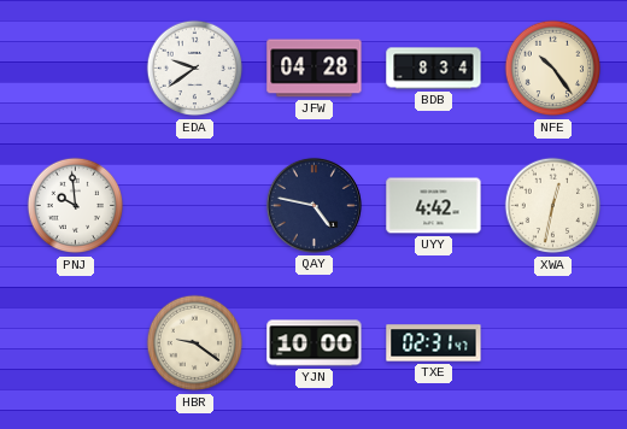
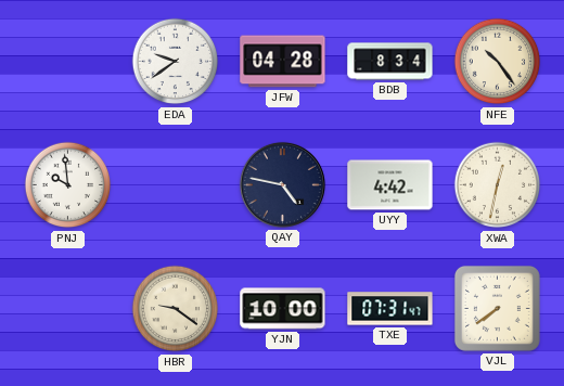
TXE: 02:31 -> 07:31
VJL: none -> 7:39
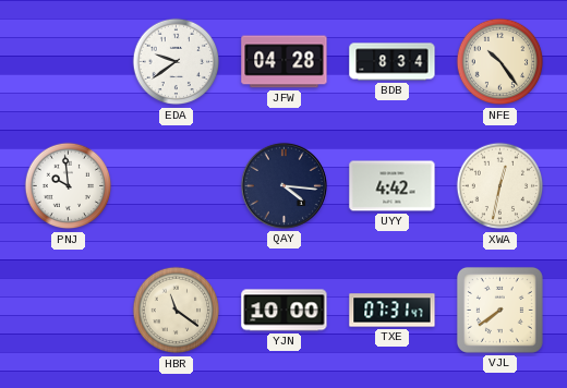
QAY: 4:47 -> 4:16
HBR: 9:21 -> 11:21
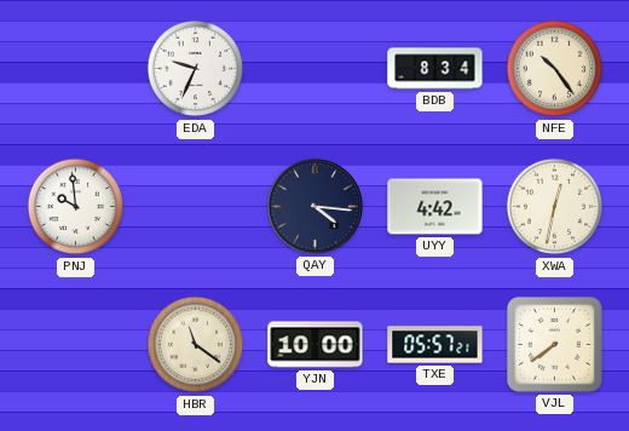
EDA: 9:39 -> 9:34
JFW: 04:28 -> none
TXE: 07:31 -> 05:57
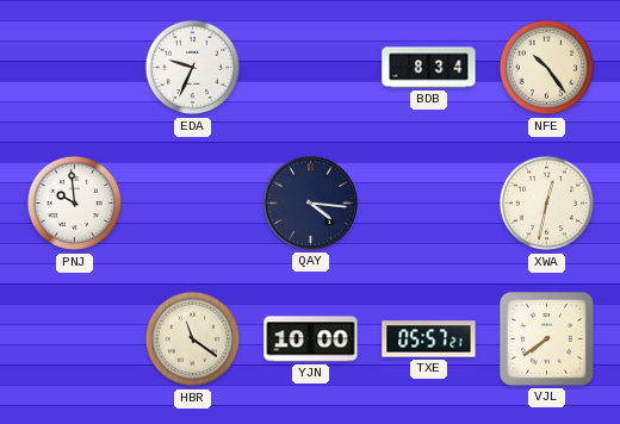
UYY: 4:42 -> none
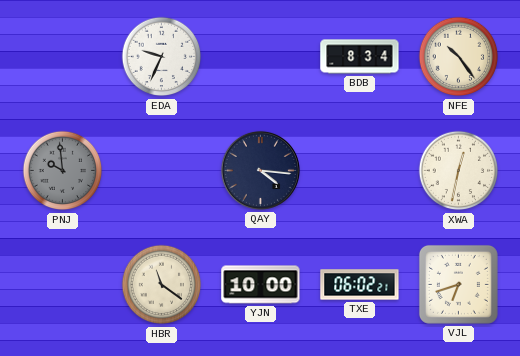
PNJ dial: white -> grey
TXE: 05:57 -> 06:02
VJL: 7:39 -> 6:42
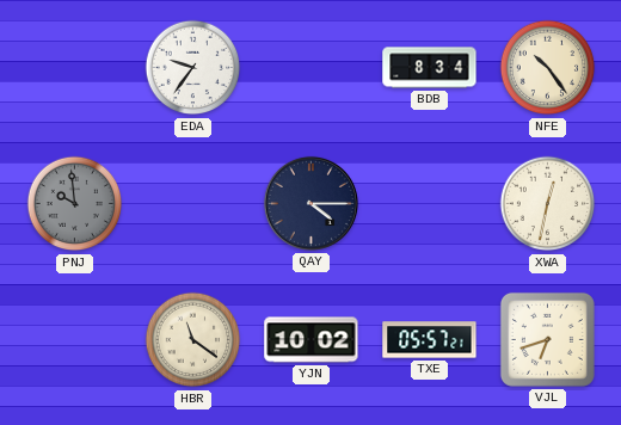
EDA: 9:34 -> 9:36
QAY: 4:16 -> 4:15
YJN: 10:00 -> 10:02
TXE: 06:02 -> 05:57
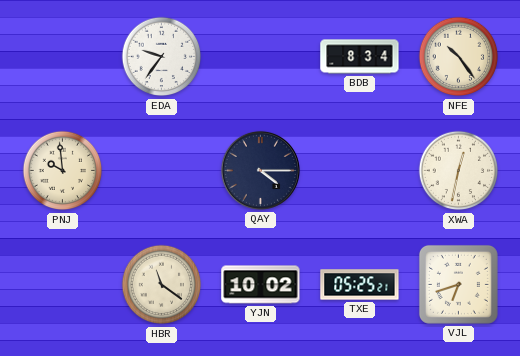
PNJ dial: grey -> cream
TXE: 05:57 -> 05:25
